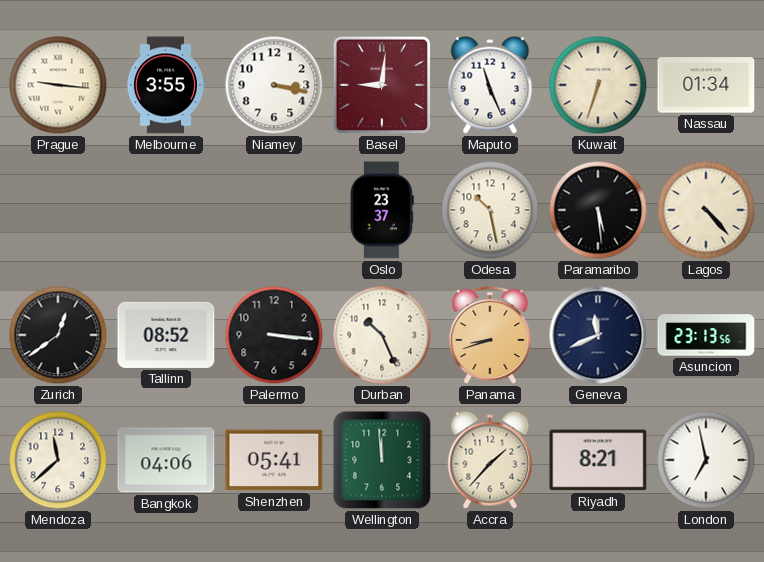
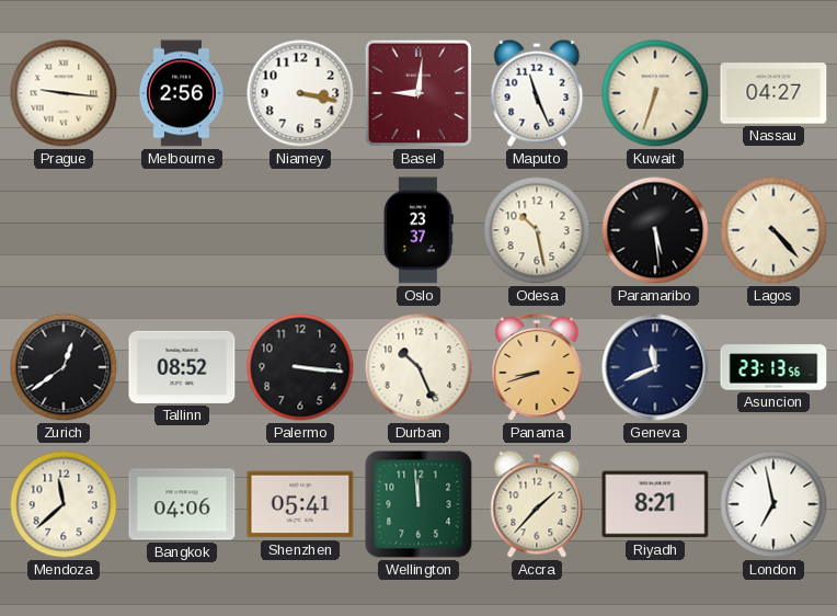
Melbourne: 3:55 -> 2:56
Nassau: 01:34 -> 04:27
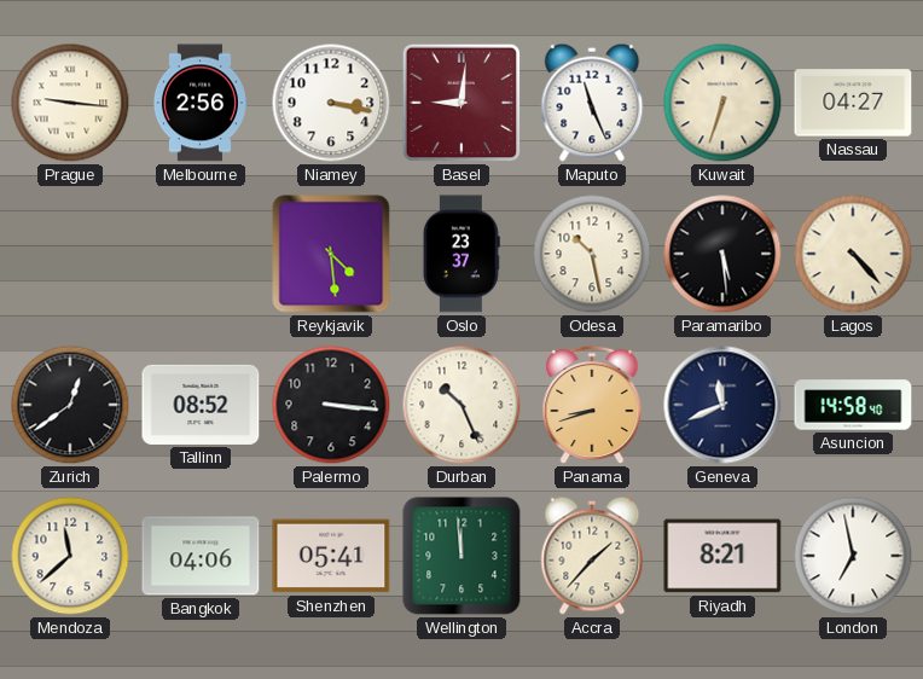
Reykjavik: none -> 4:29
Asuncion: 23:13 -> 14:58
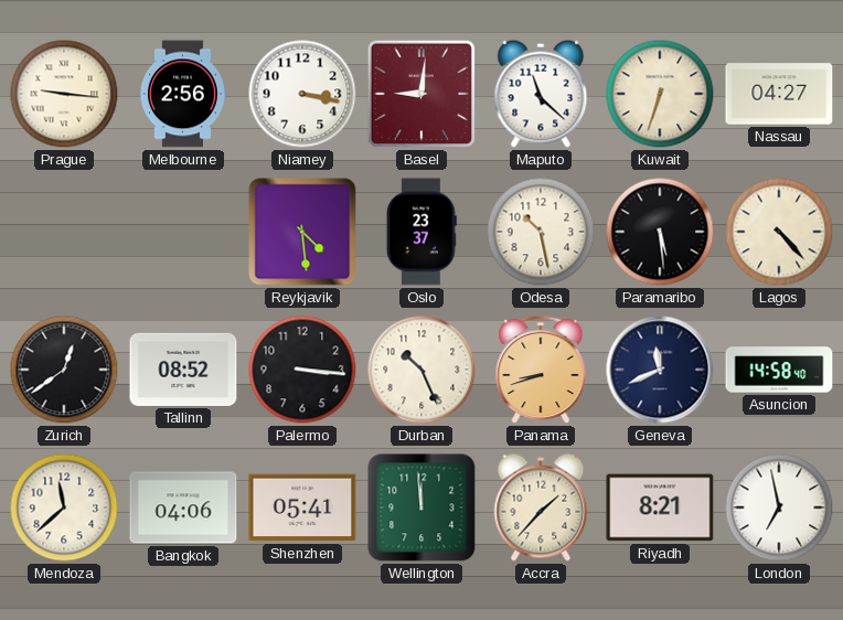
Maputo: 11:26 -> 11:22
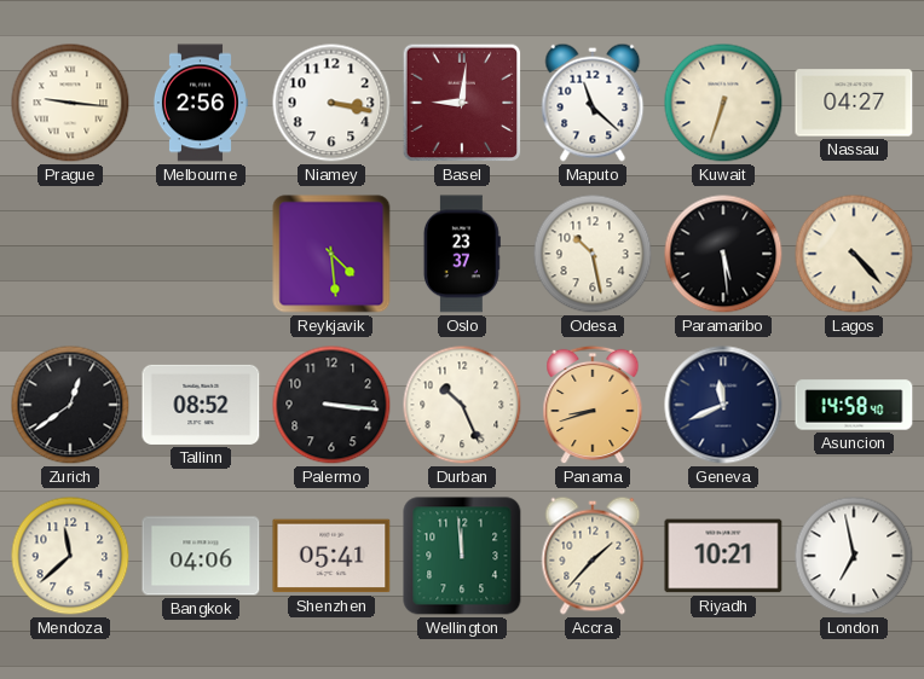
Riyadh: 8:21 -> 10:21
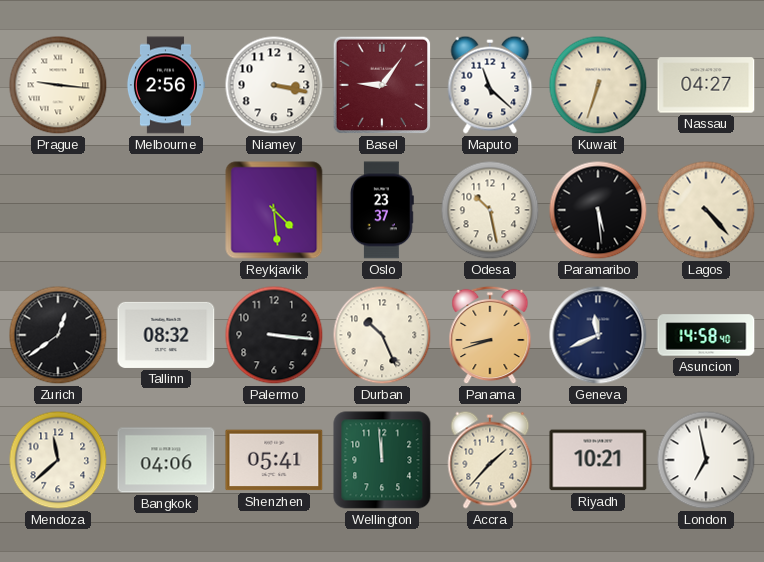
Basel: 9:01 -> 9:06
Tallinn: 08:52 -> 08:32
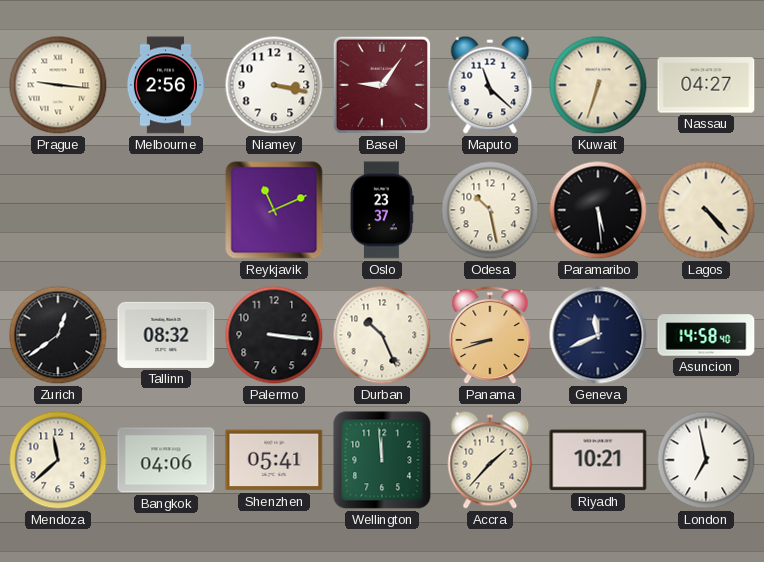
Reykjavik: 4:29 -> 11:11
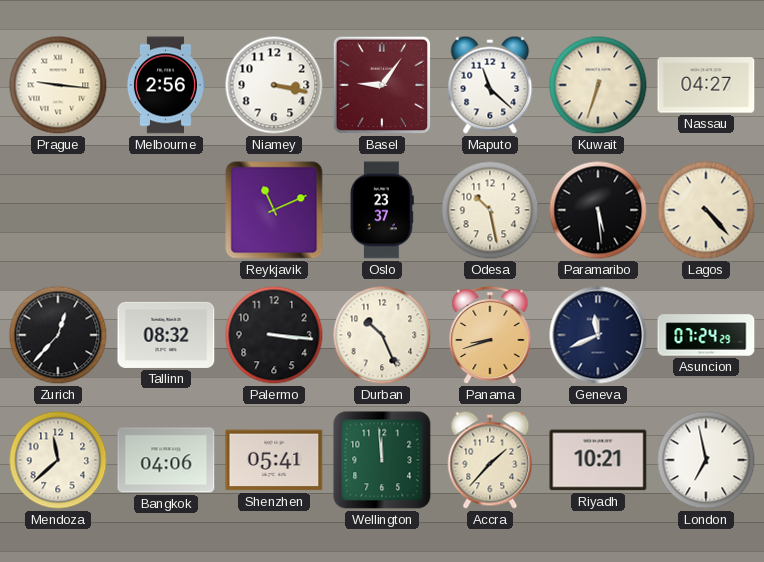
Zurich: 12:39 -> 12:37
Asuncion: 14:58 -> 07:24
